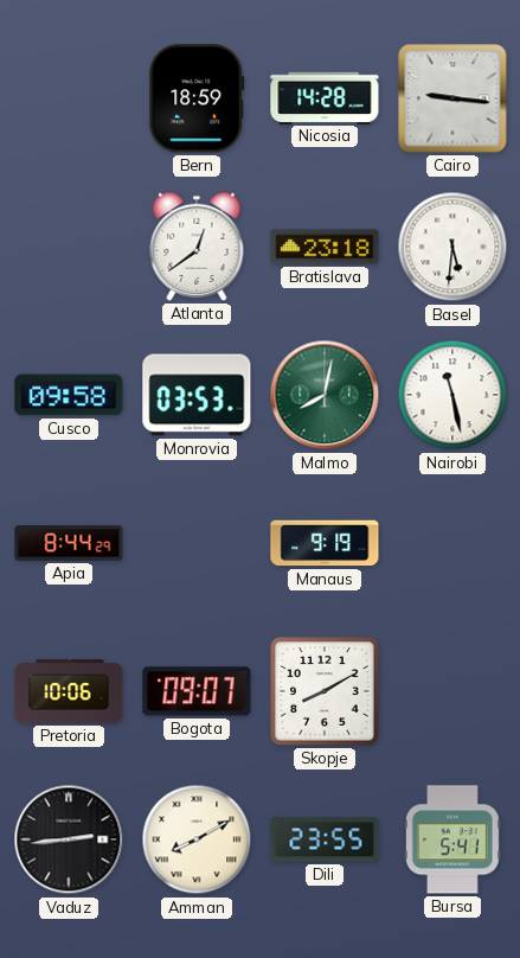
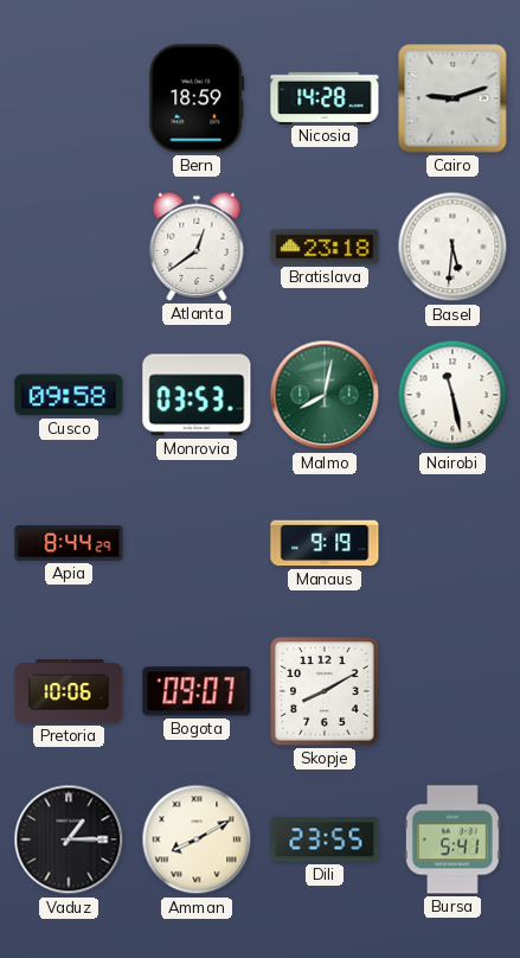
Cairo: 9:16 -> 9:12
Vaduz: 2:44 -> 1:15
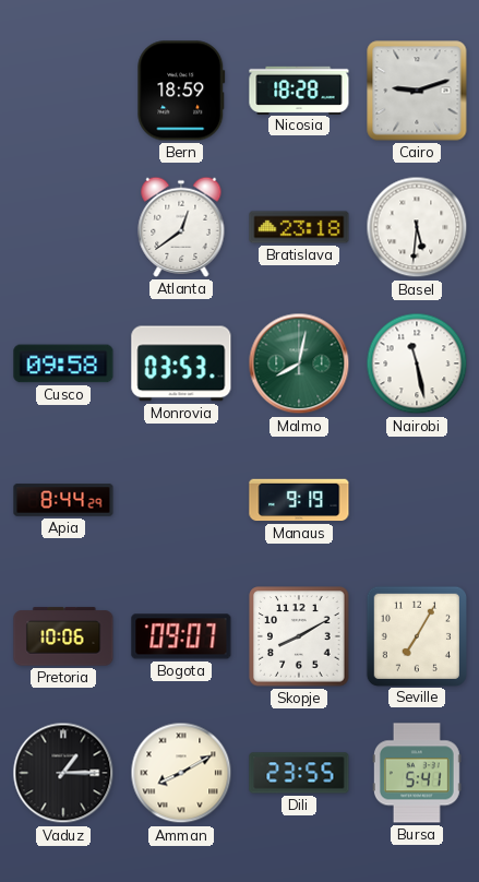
Nicosia: 14:28 -> 18:28
Seville: none -> 7:05
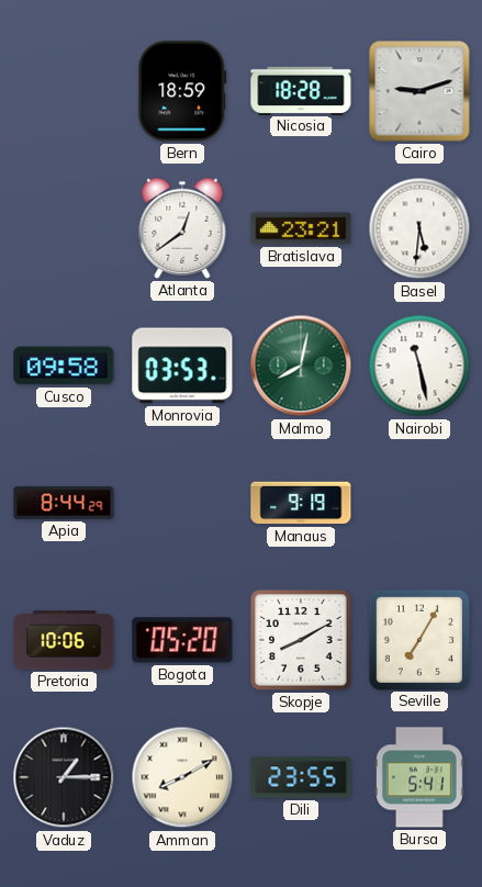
Bratislava: 23:18 -> 23:21
Bogota: 09:07 -> 05:20
